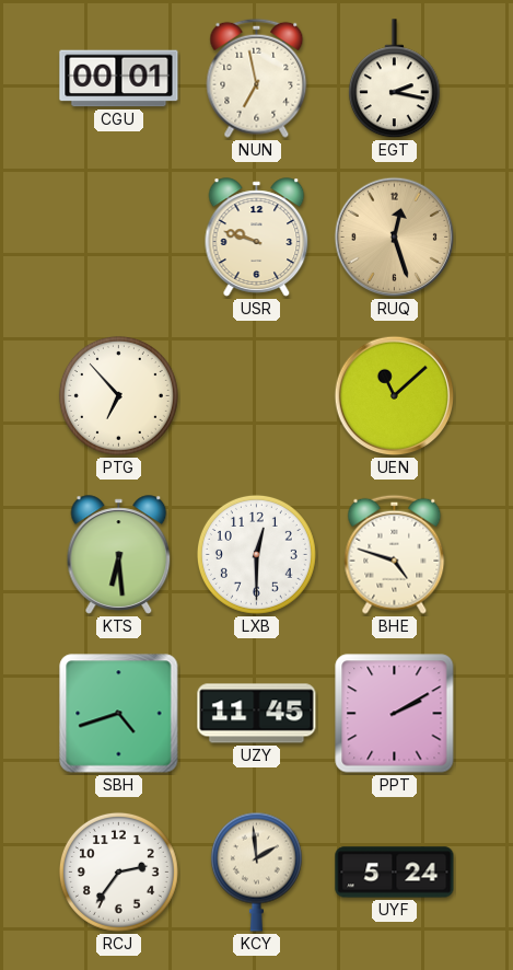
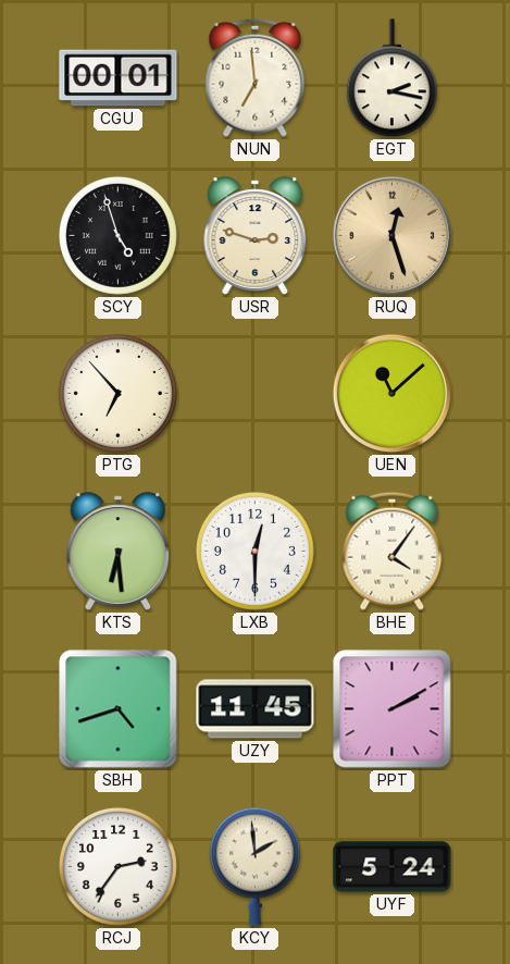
NUN: 6:58 -> 6:59
SCY: none -> 4:57
USR: 9:48 -> 2:48
BHE: 4:48 -> 4:06
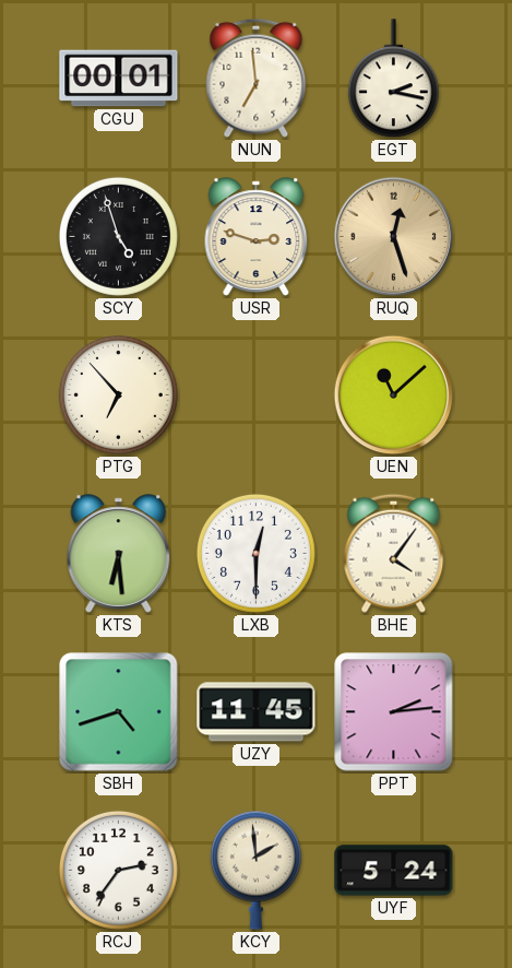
PPT: 2:10 -> 2:14
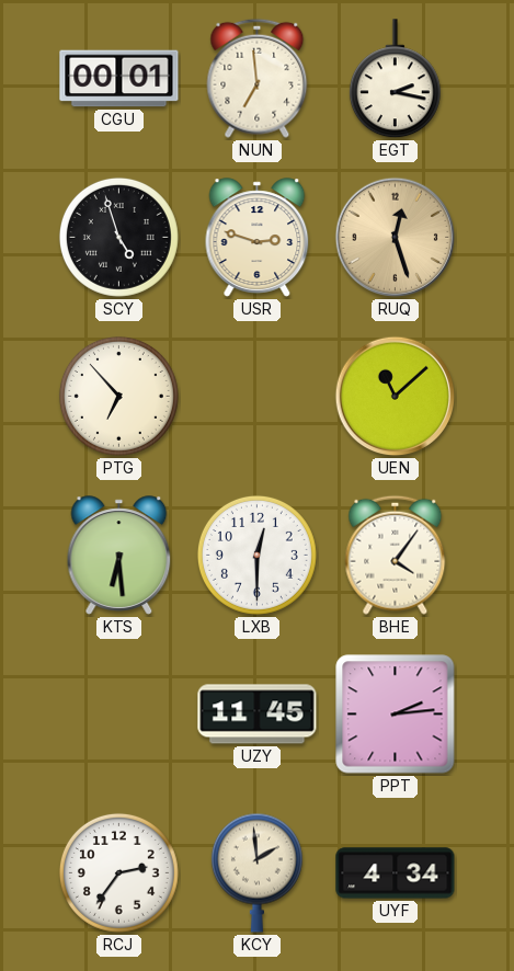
SBH: 4:42 -> none
UYF: 5:24 -> 4:34
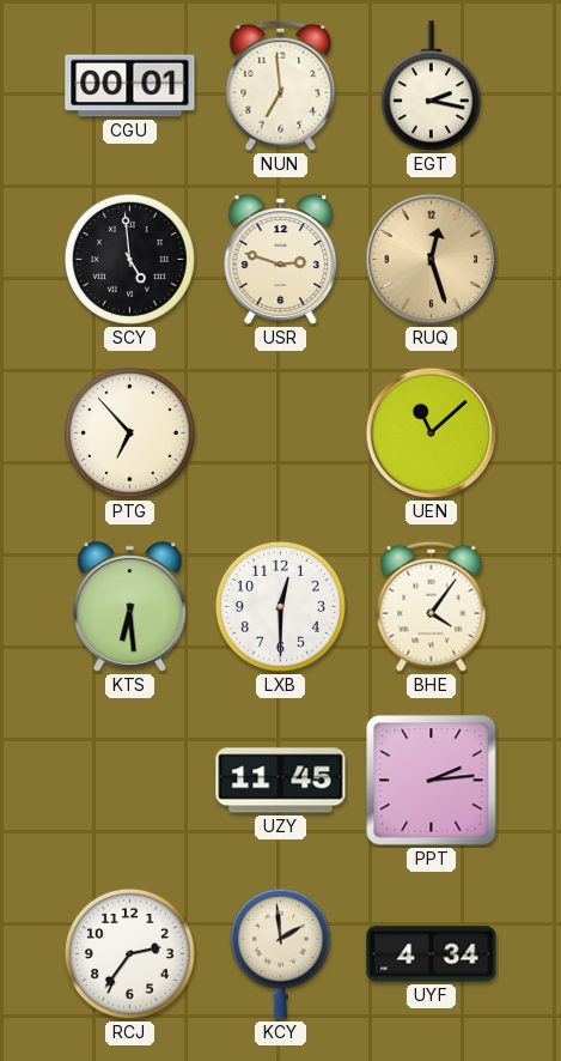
SCY: 4:57 -> 4:59
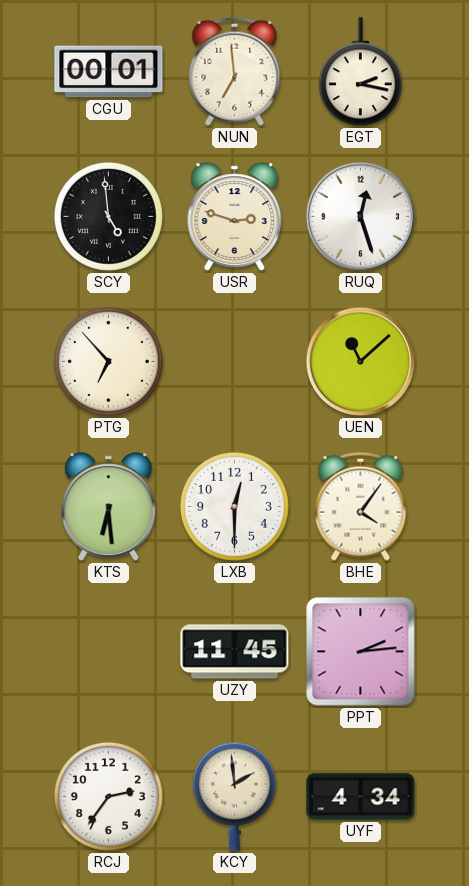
RUQ dial: champagne -> white
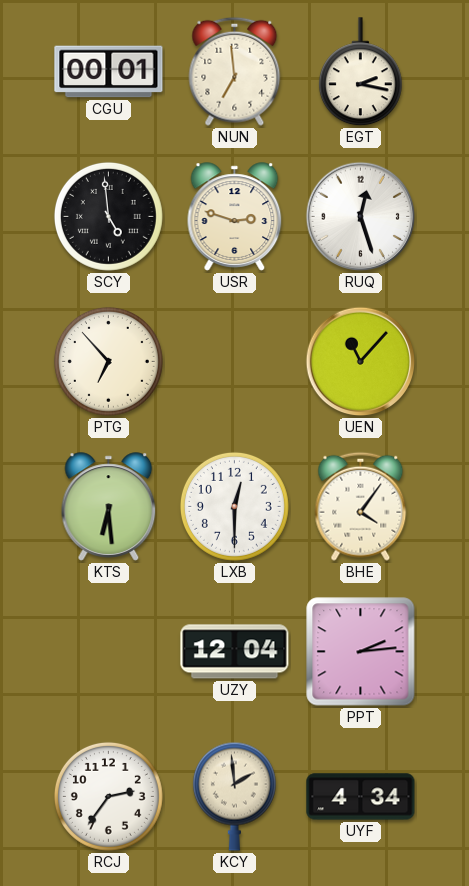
UEN: 11:08 -> 11:07
UZY: 11:45 -> 12:04
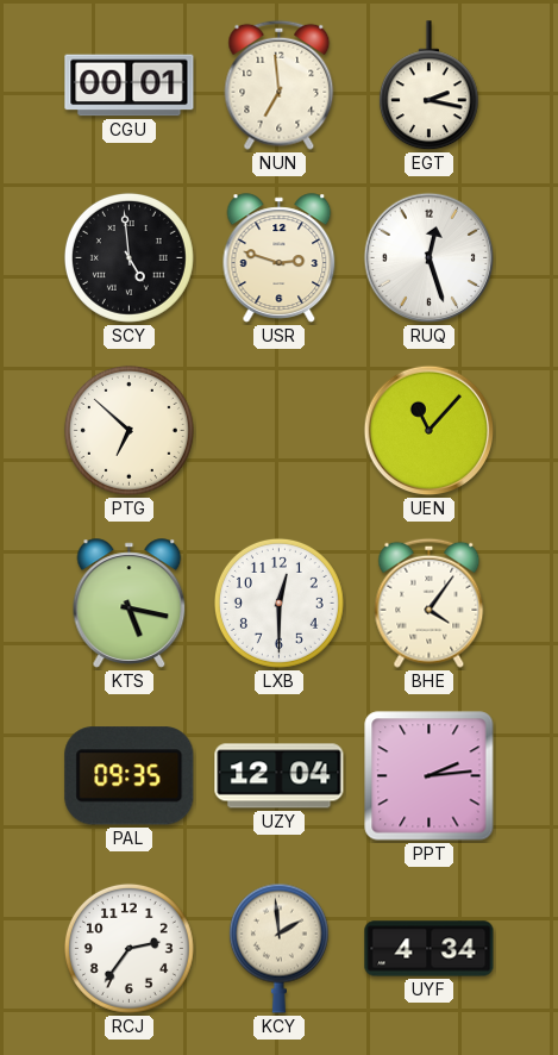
PTG: 6:53 -> 6:52
KTS: 6:29 -> 5:17
PAL: none -> 09:35
